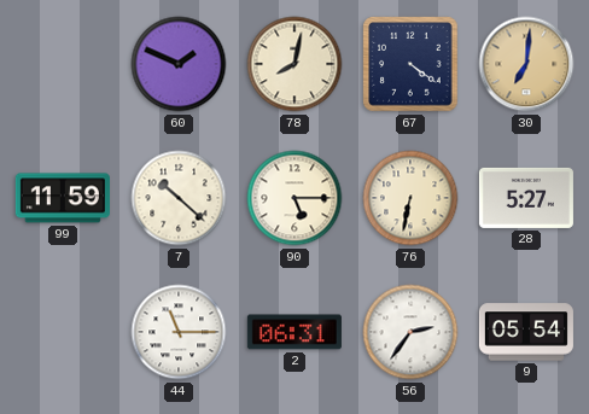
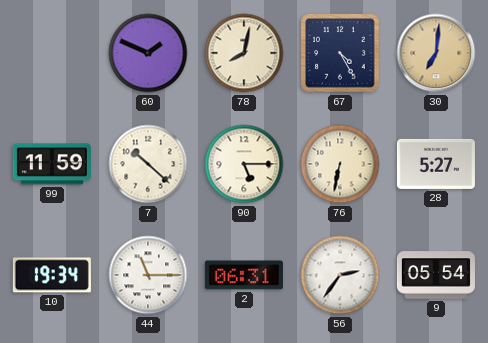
67: 4:21 -> 4:25
10: none -> 19:34
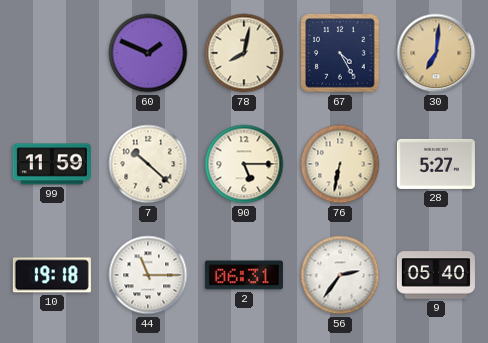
10: 19:34 -> 19:18
9: 05:54 -> 05:40
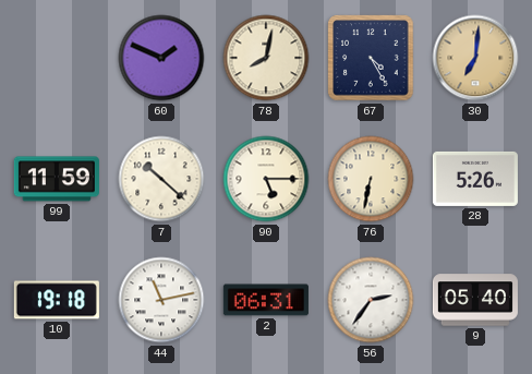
28: 5:27 -> 5:26
44: 11:15 -> 11:13
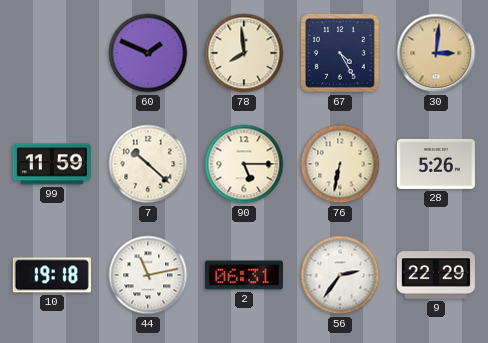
78: 8:02 -> 7:59
30: 7:01 -> 3:01
9: 05:40 -> 22:29
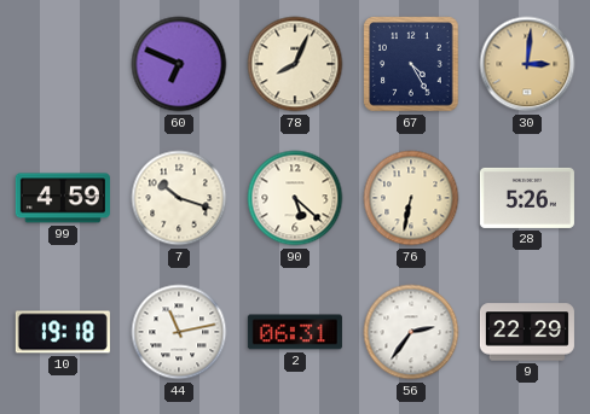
60: 1:49 -> 6:49
78: 7:59 -> 8:04
99: 11:59 -> 4:59
7: 10:22 -> 10:18
90: 5:15 -> 5:22
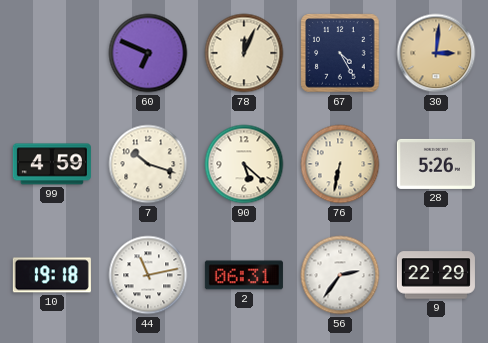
78: 8:04 -> 12:04
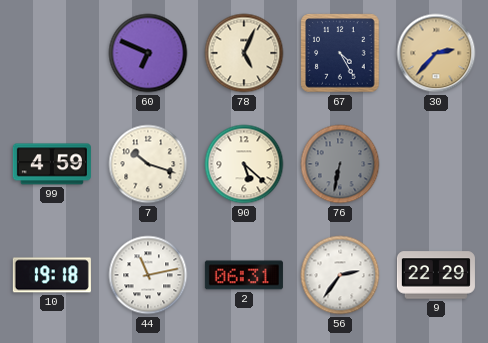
78: 12:04 -> 5:04
30: 3:01 -> 2:37
76 dial: cream -> grey
28: 5:26 -> none
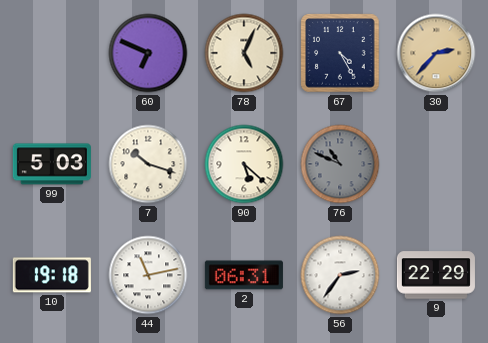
99: 4:59 -> 5:03
76: 6:32 -> 10:49
